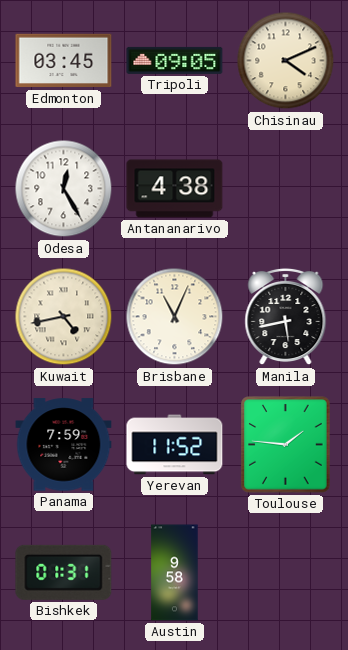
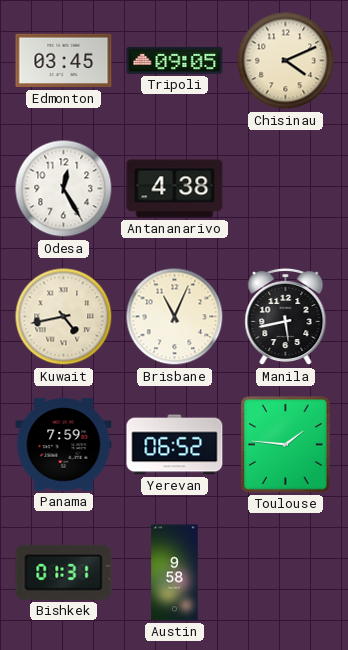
Yerevan: 11:52 -> 06:52
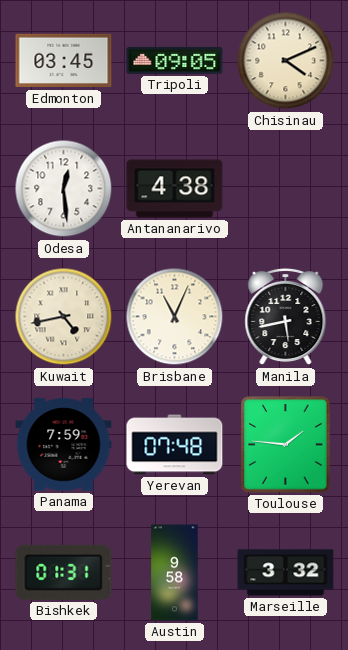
Odesa: 12:25 -> 12:29
Yerevan: 06:52 -> 07:48
Marseille: none -> 3:32
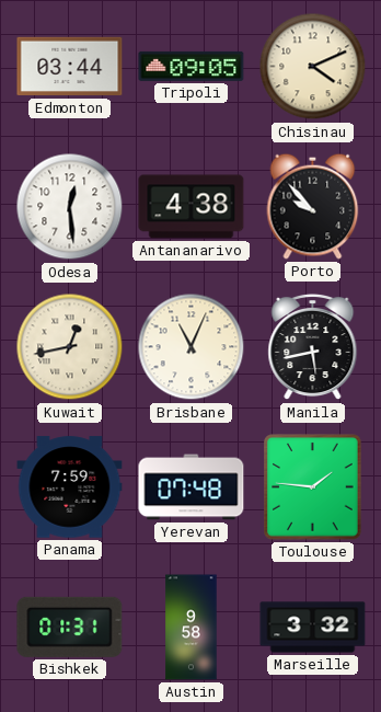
Edmonton: 03:45 -> 03:44
Porto: none -> 9:53
Kuwait: 4:43 -> 12:43
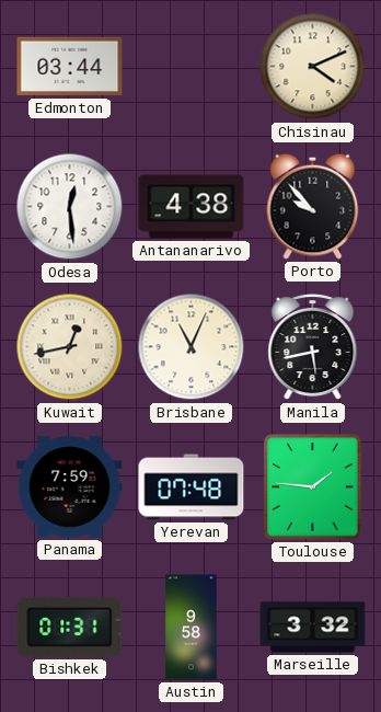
Tripoli: 09:05 -> none
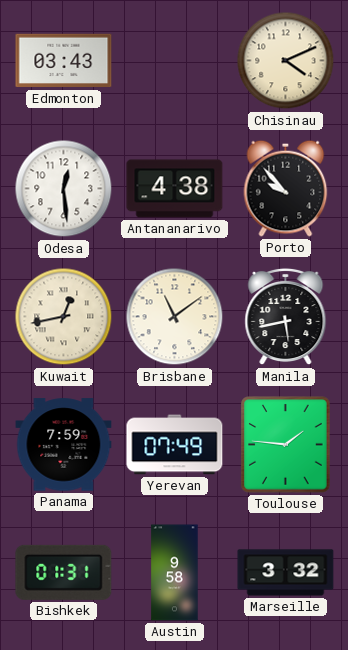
Edmonton: 03:44 -> 03:43
Brisbane: 11:04 -> 11:09
Yerevan: 07:48 -> 07:49
